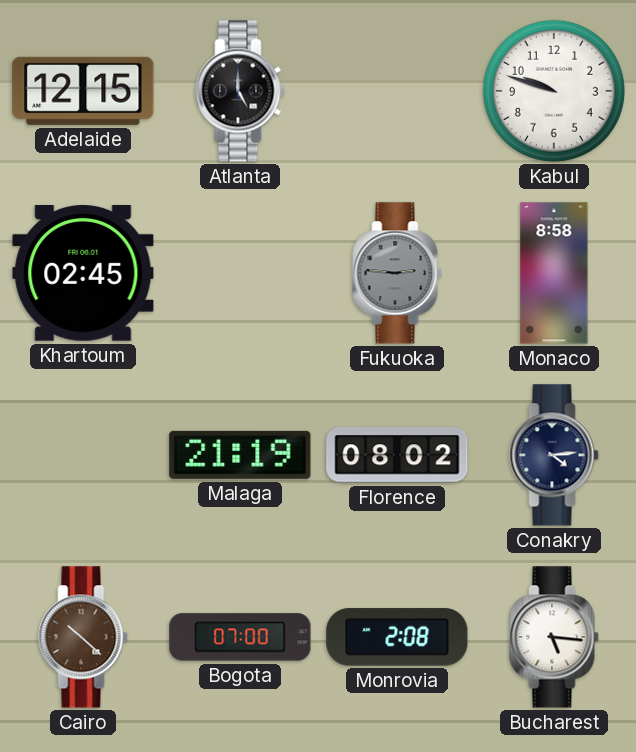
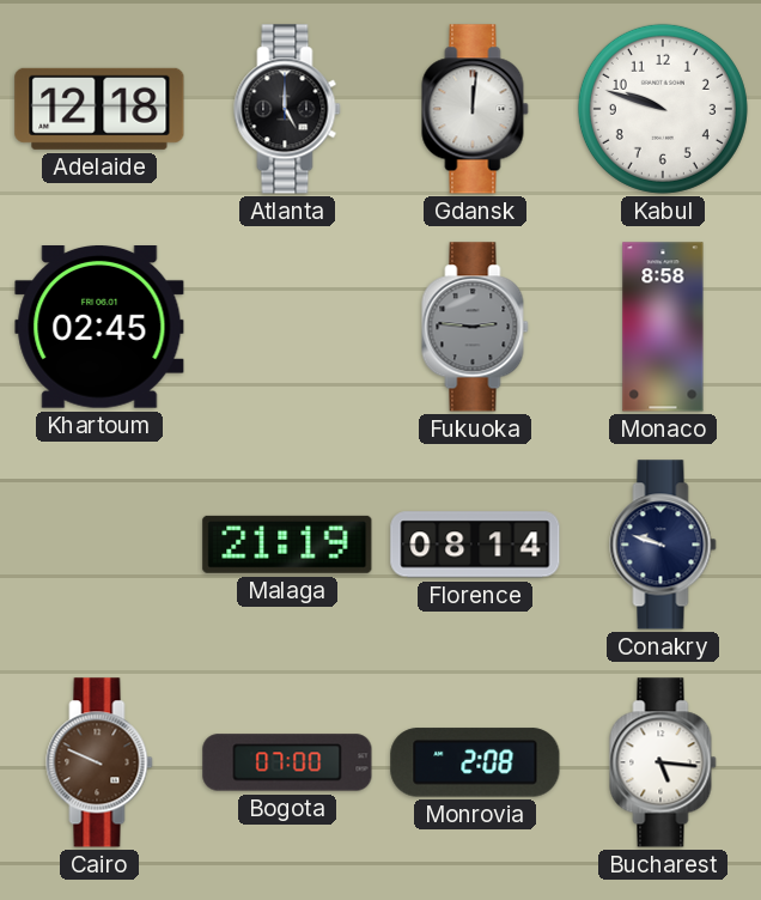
Adelaide: 12:15 -> 12:18
Gdansk: none -> 12:01
Florence: 08:02 -> 08:14
Conakry: 4:14 -> 9:48
Cairo: 10:22 -> 9:49
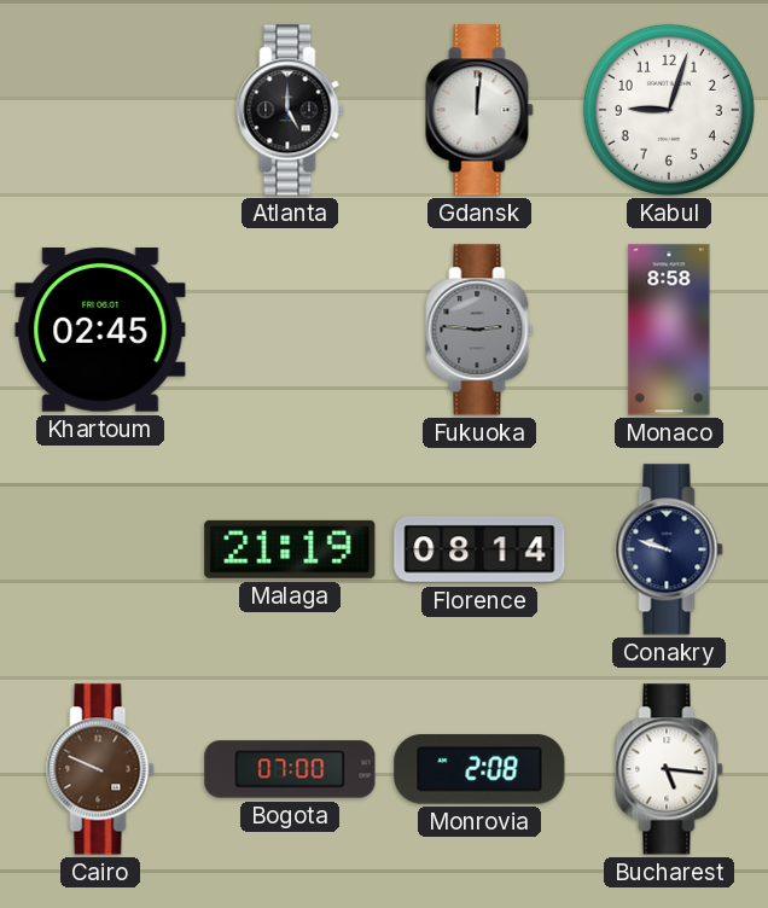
Adelaide: 12:18 -> none
Kabul: 9:48 -> 9:03
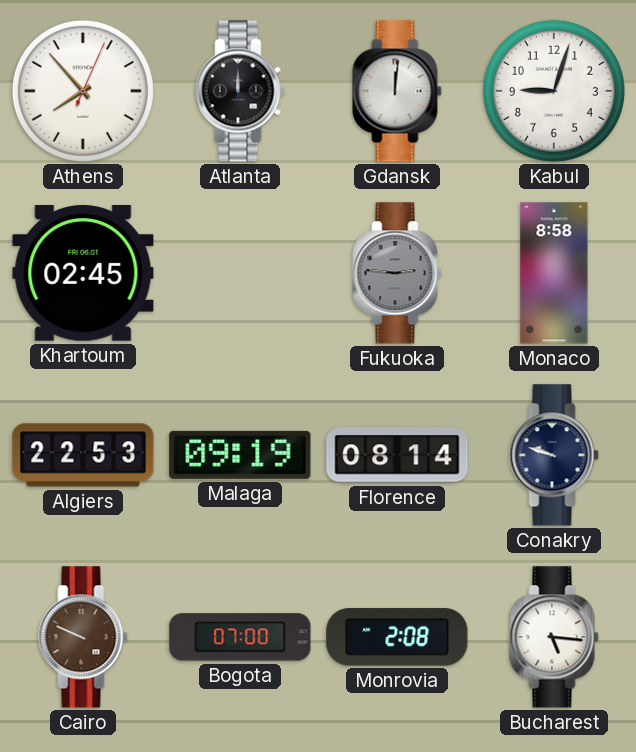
Athens: none -> 7:53
Atlanta: 5:00 -> 12:00
Algiers: none -> 22:53
Malaga: 21:19 -> 09:19
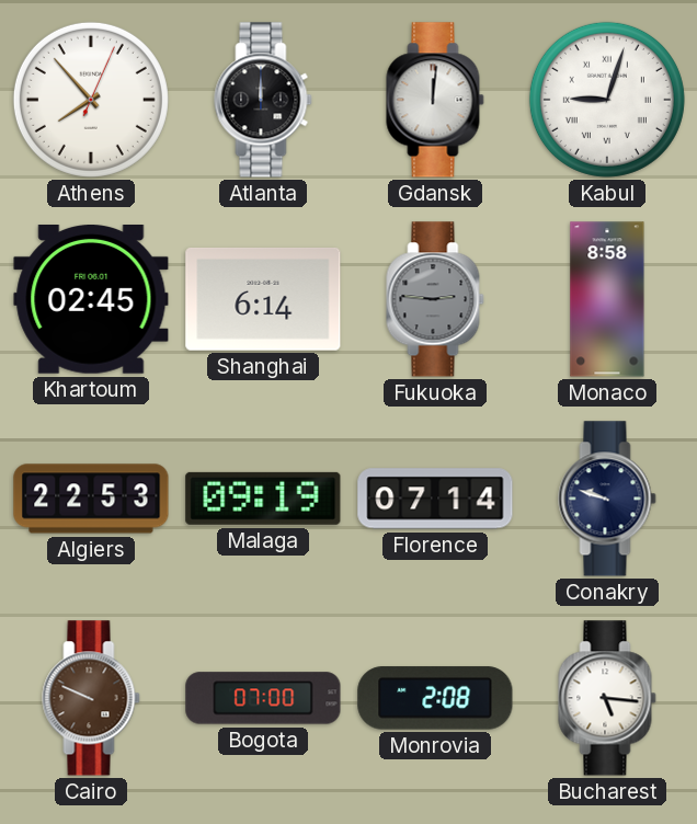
Kabul numerals: Arabic -> Roman
Shanghai: none -> 6:14
Florence: 08:14 -> 07:14
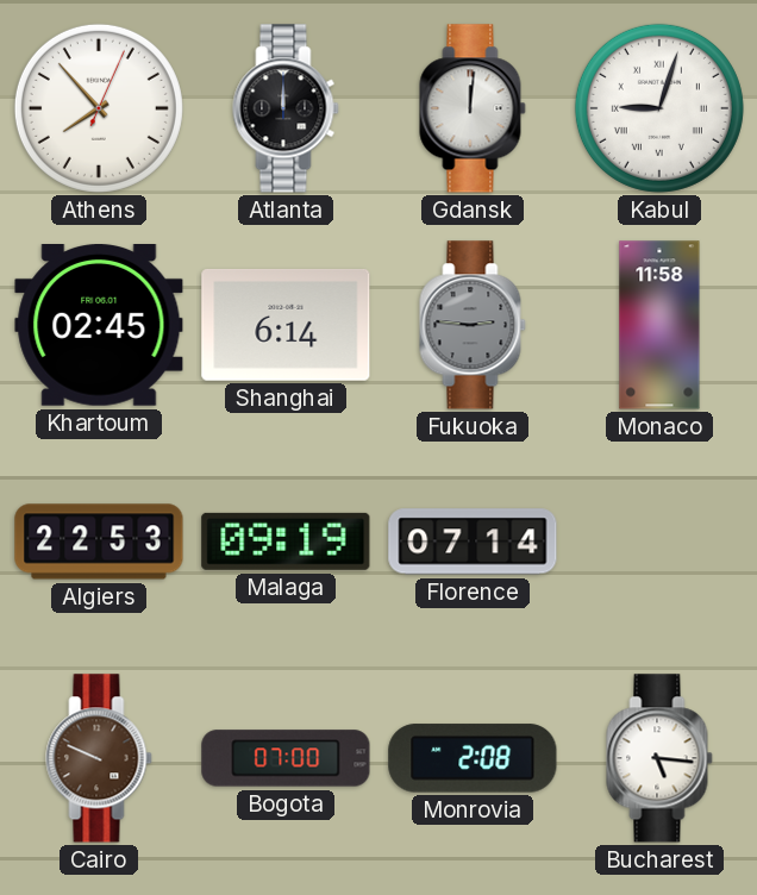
Monaco: 8:58 -> 11:58
Conakry: 9:48 -> none
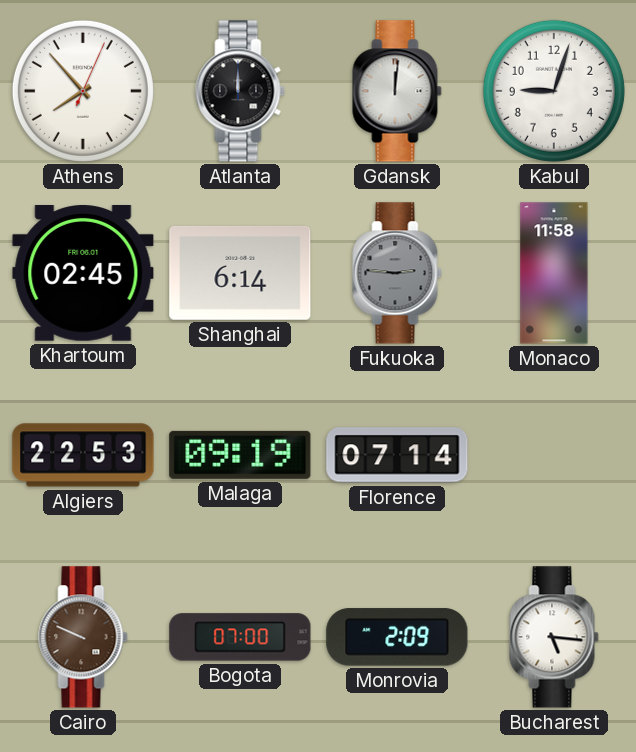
Kabul numerals: Roman -> Arabic
Monrovia: 2:08 -> 2:09
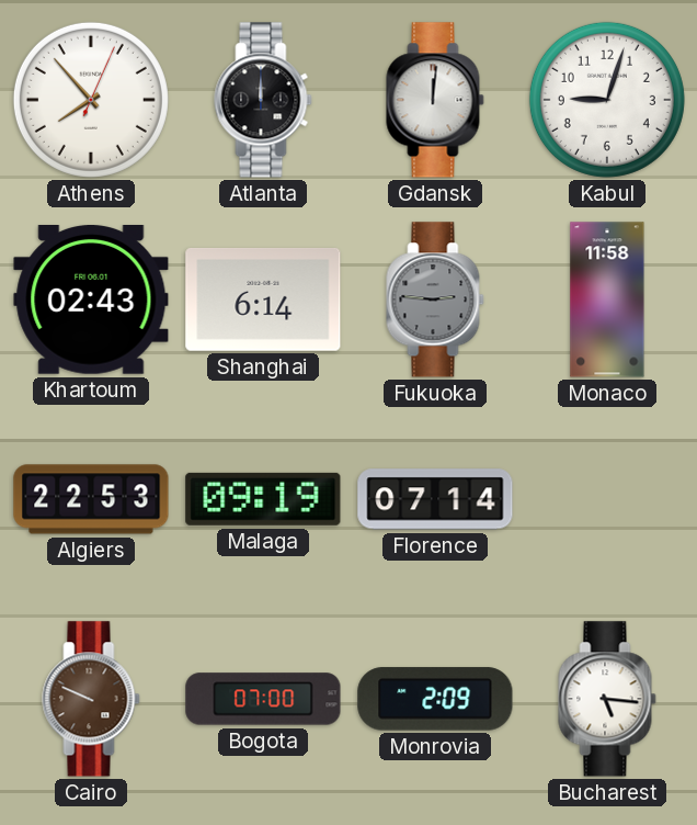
Khartoum: 02:45 -> 02:43
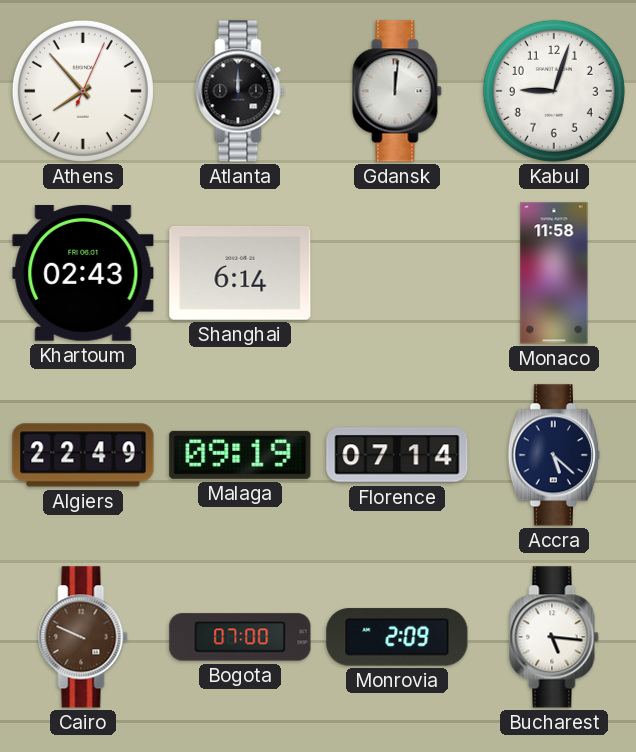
Fukuoka: 2:46 -> none
Algiers: 22:53 -> 22:49
Accra: none -> 5:22
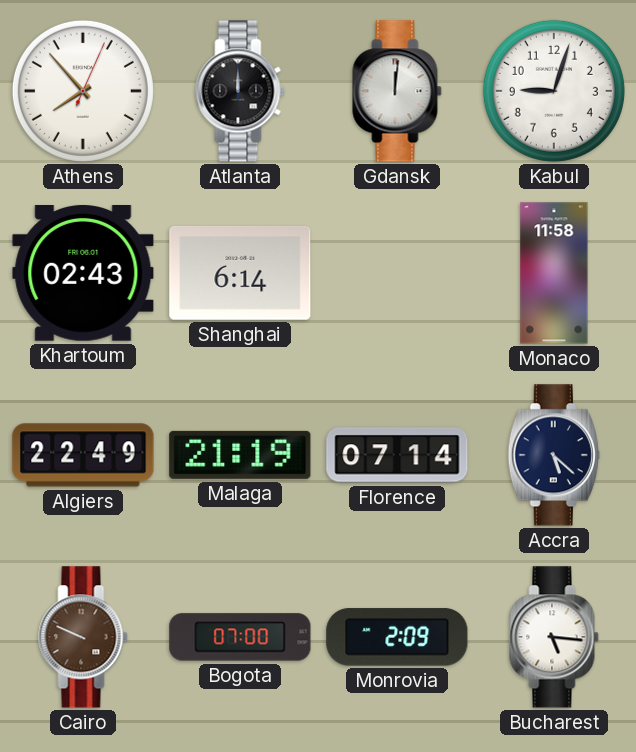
Malaga: 09:19 -> 21:19
